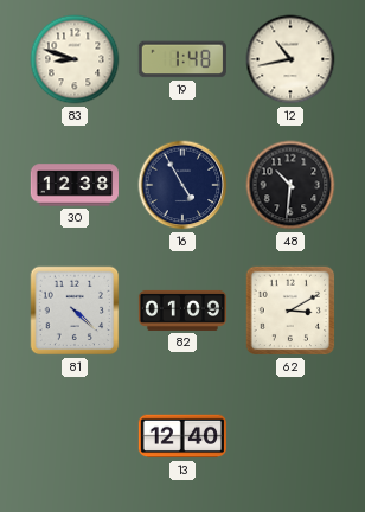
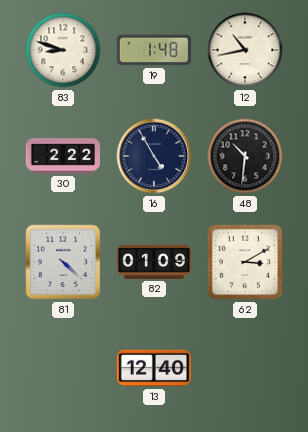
30: 12:38 -> 2:22
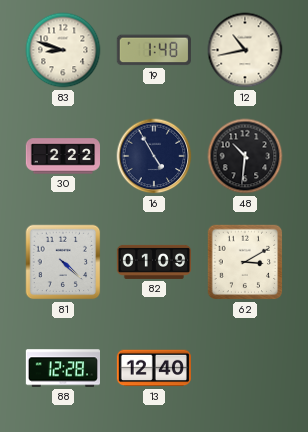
88: none -> 12:28
